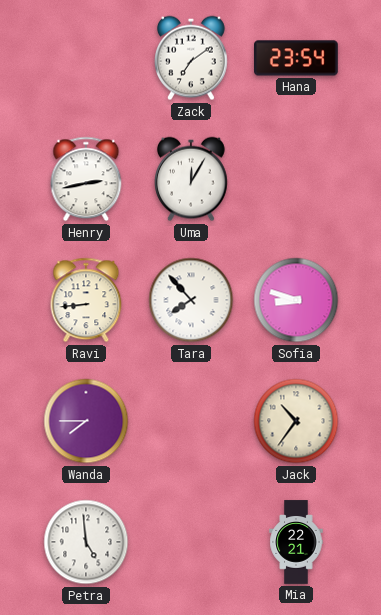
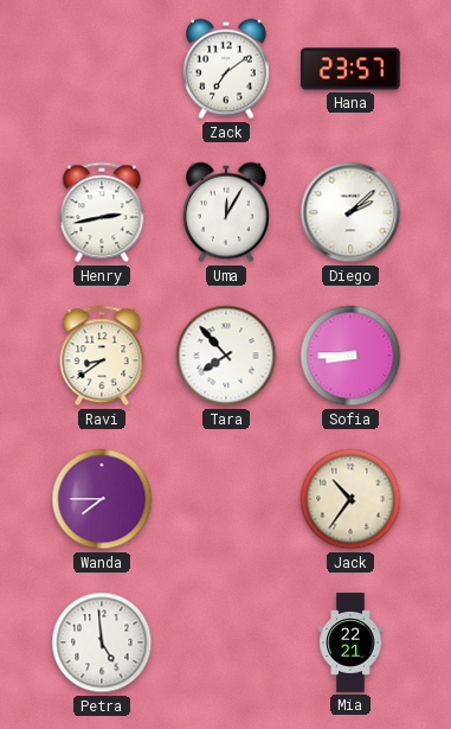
Hana: 23:54 -> 23:57
Diego: none -> 2:08
Ravi: 8:44 -> 8:39
Sofia: 8:48 -> 8:45
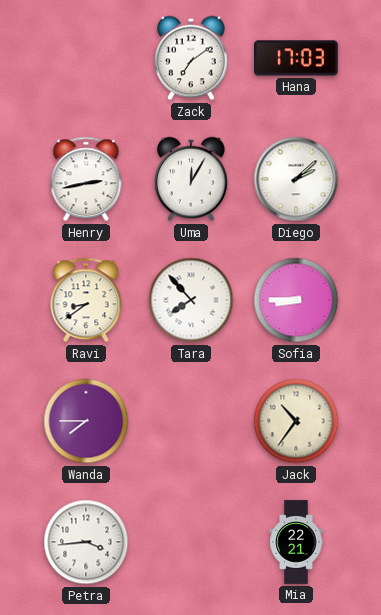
Hana: 23:57 -> 17:03
Petra: 4:59 -> 3:44
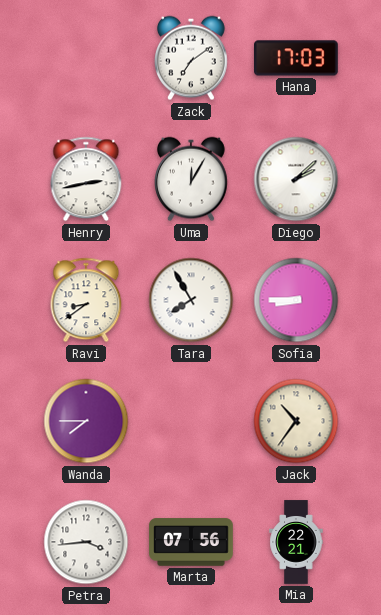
Tara: 7:53 -> 7:55
Marta: none -> 07:56
